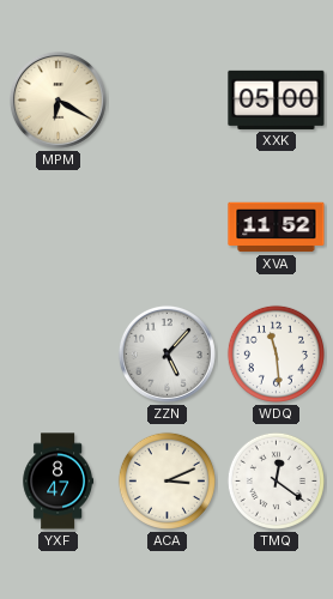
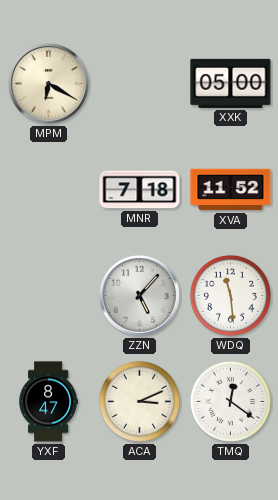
MNR: none -> 7:18
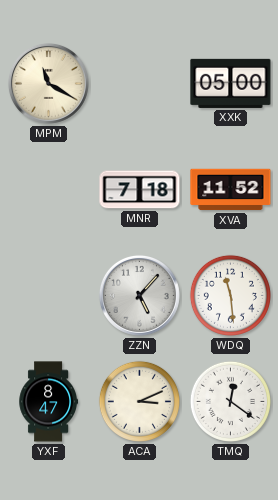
MPM: 6:20 -> 11:20
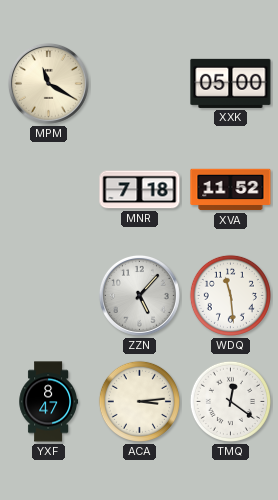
ACA: 3:11 -> 3:14
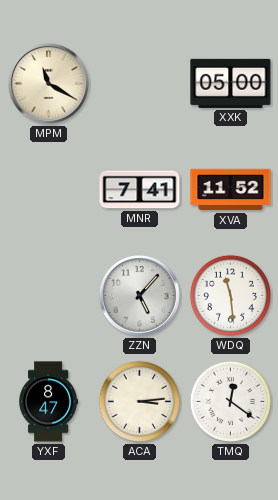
MNR: 7:18 -> 7:41
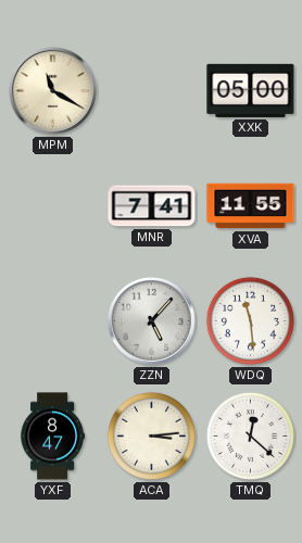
XVA: 11:52 -> 11:55
TMQ: 12:21 -> 12:22
